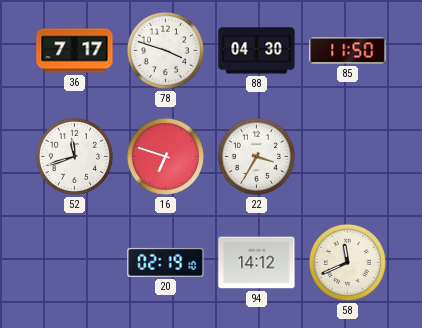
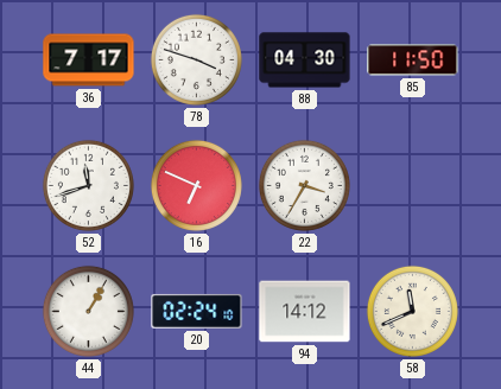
16: 6:48 -> 6:49
44: none -> 1:05
20: 02:19 -> 02:24
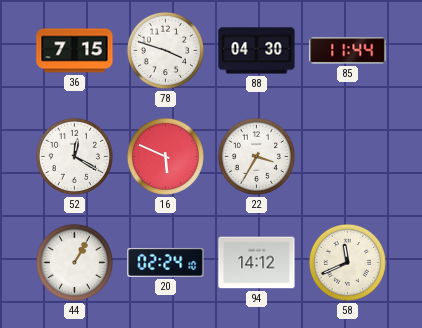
36: 7:17 -> 7:15
85: 11:50 -> 11:44
52: 11:42 -> 12:20
16: 6:49 -> 5:49
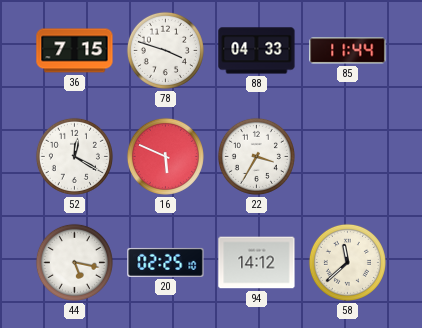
88: 04:30 -> 04:33
44: 1:05 -> 5:17
20: 02:24 -> 02:25
58: 11:41 -> 11:38
